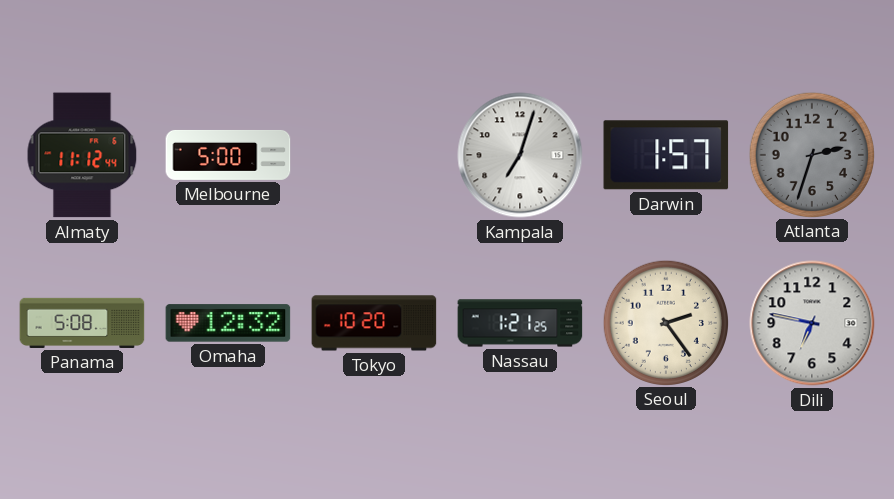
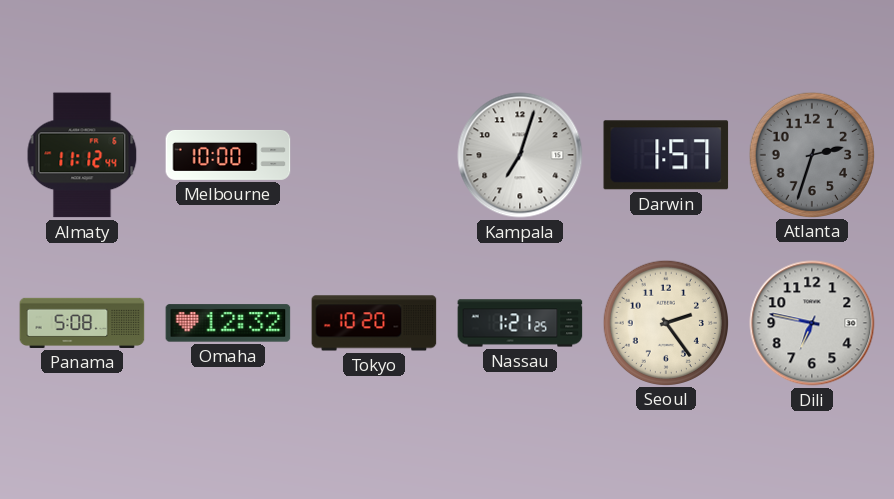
Melbourne: 5:00 -> 10:00
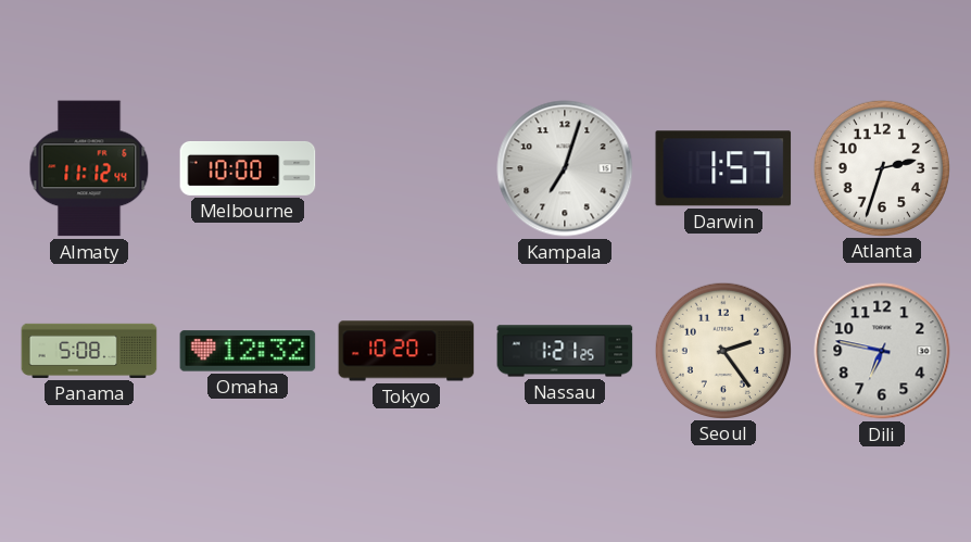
Atlanta dial: grey -> white
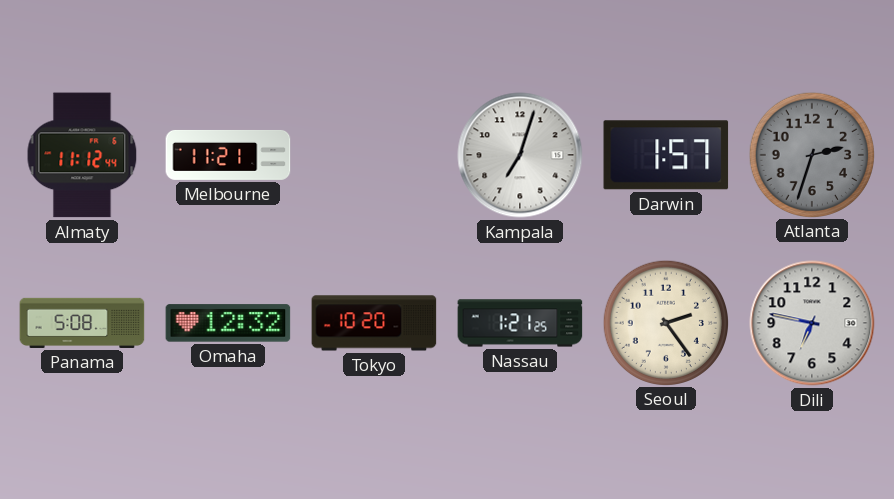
Melbourne: 10:00 -> 11:21
Atlanta dial: white -> grey
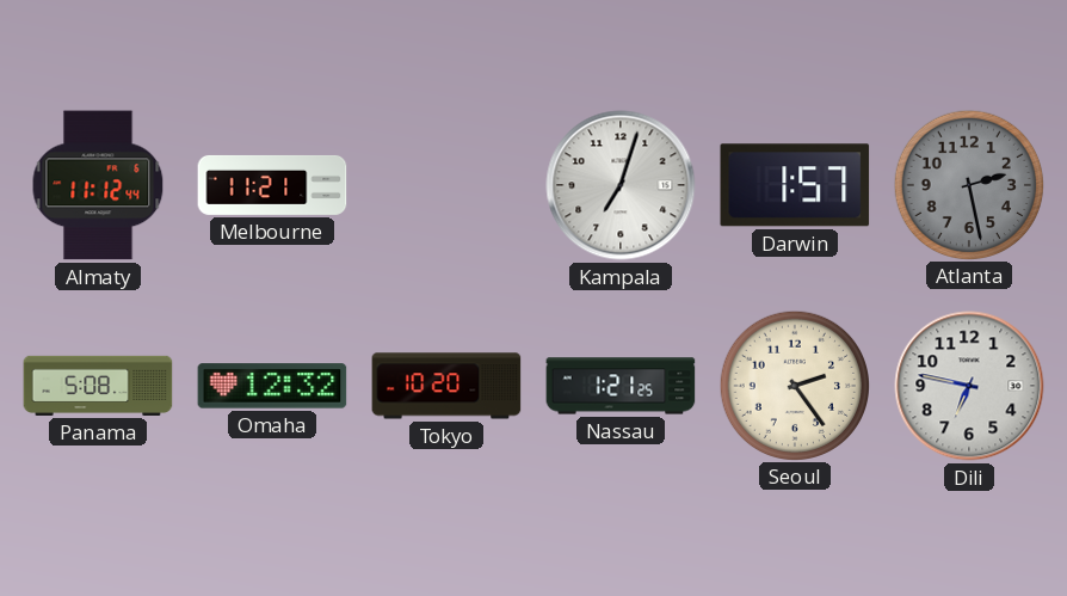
Atlanta: 2:33 -> 2:28
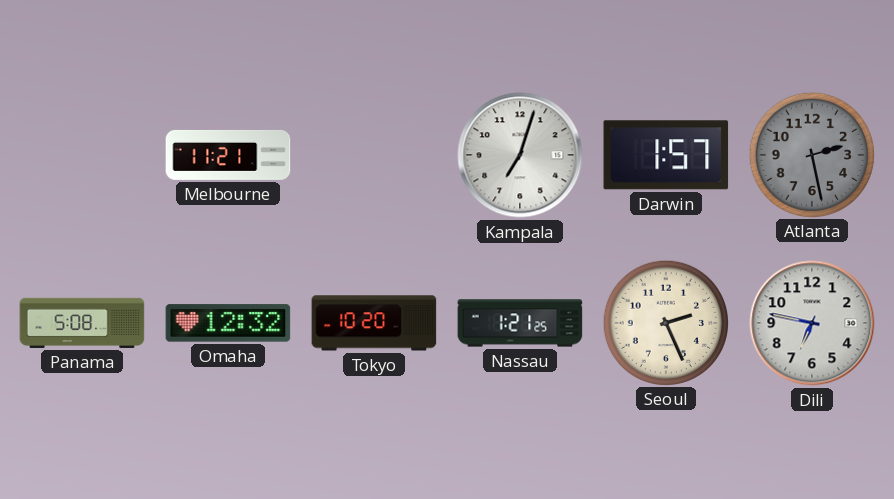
Almaty: 11:12 -> none
Seoul: 2:24 -> 2:26
